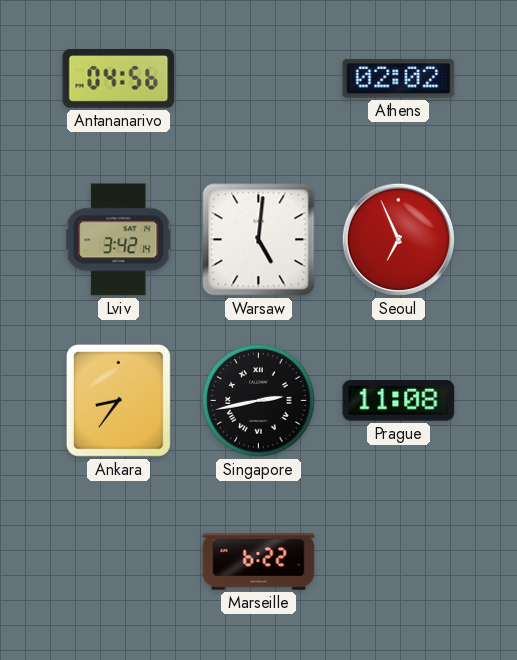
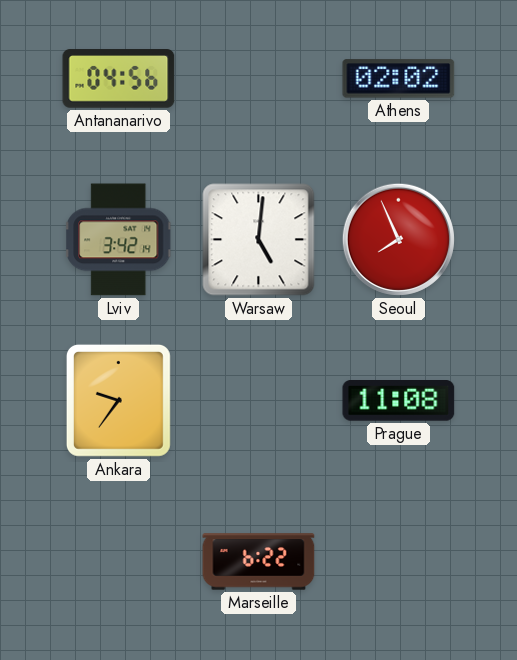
Seoul: 6:56 -> 7:56
Ankara: 8:36 -> 9:36
Singapore: 2:43 -> none
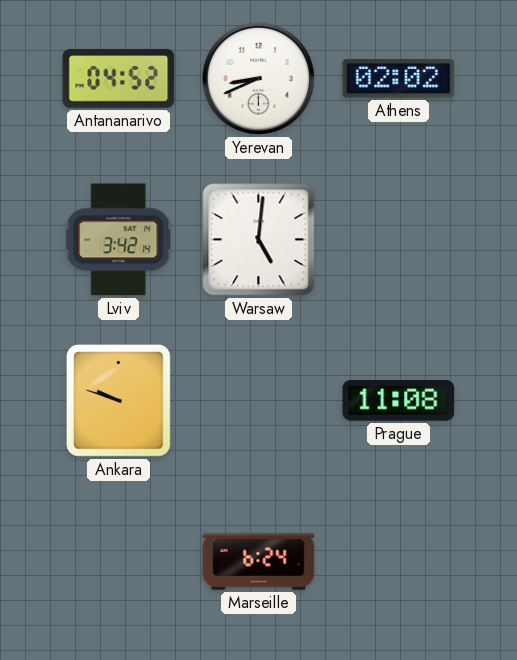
Antananarivo: 04:56 -> 04:52
Yerevan: none -> 8:41
Seoul: 7:56 -> none
Ankara: 9:36 -> 9:48
Marseille: 6:22 -> 6:24
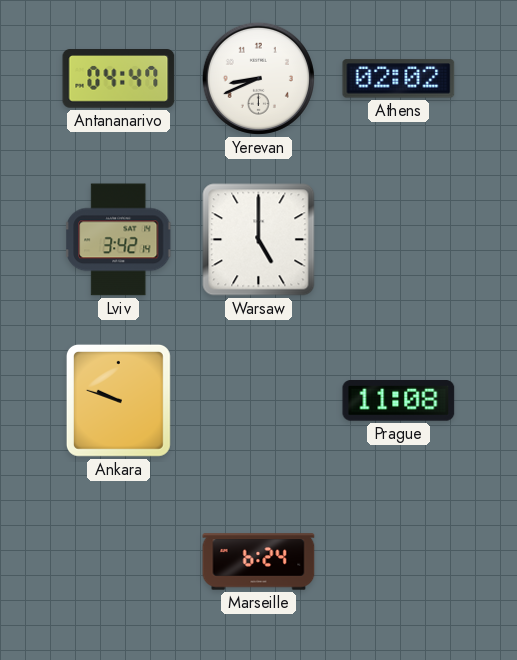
Antananarivo: 04:52 -> 04:47
Warsaw: 5:01 -> 5:00
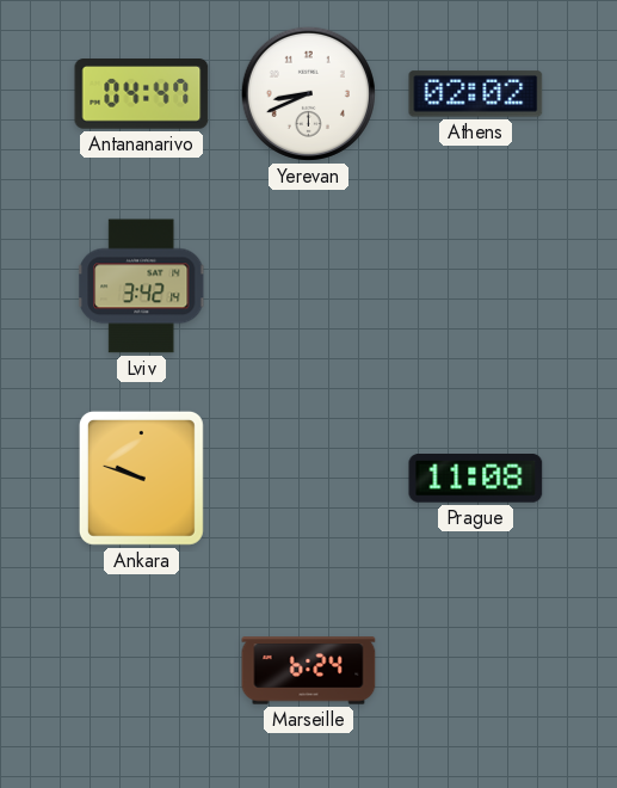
Warsaw: 5:00 -> none
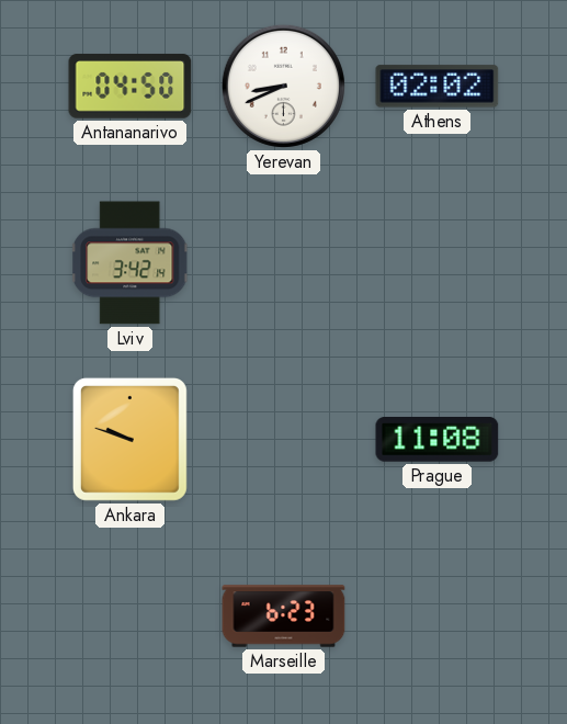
Antananarivo: 04:47 -> 04:50
Marseille: 6:24 -> 6:23
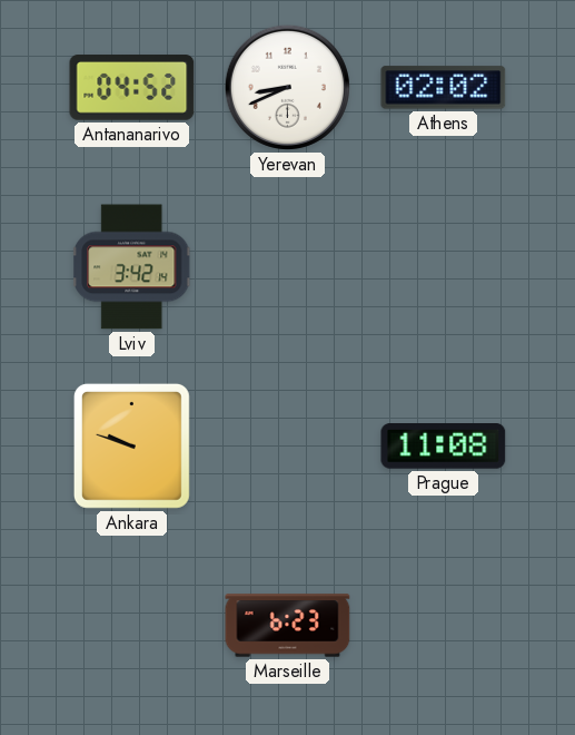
Antananarivo: 04:50 -> 04:52
